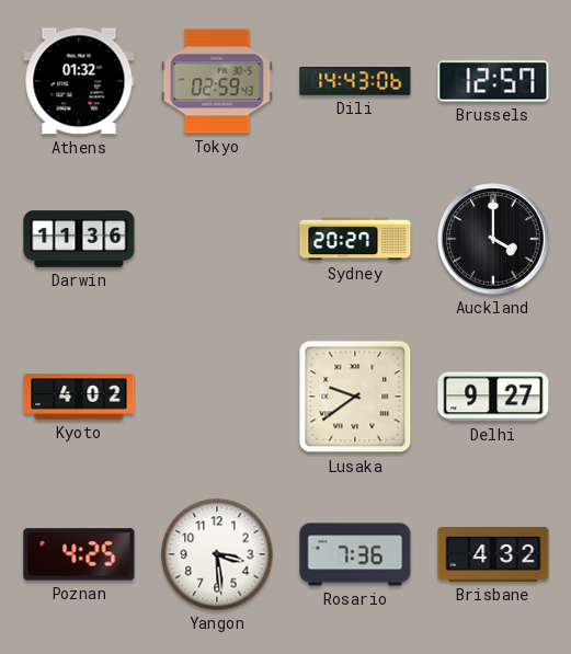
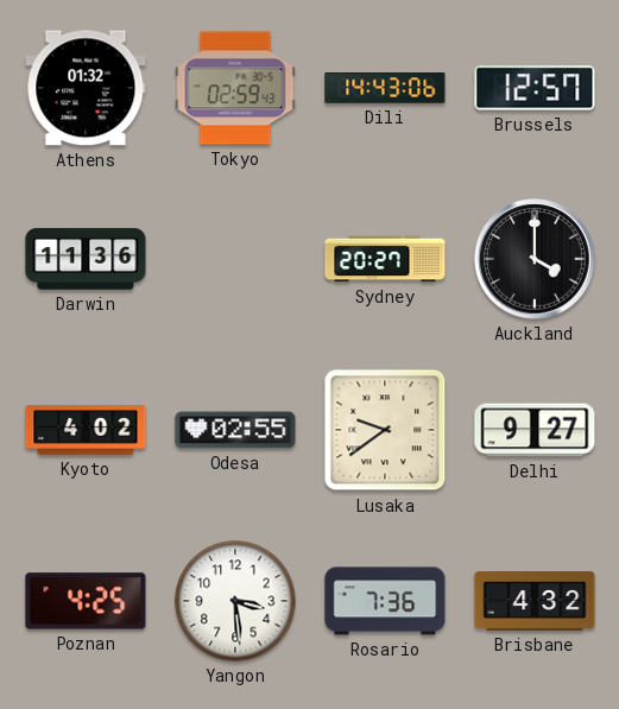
Odesa: none -> 02:55
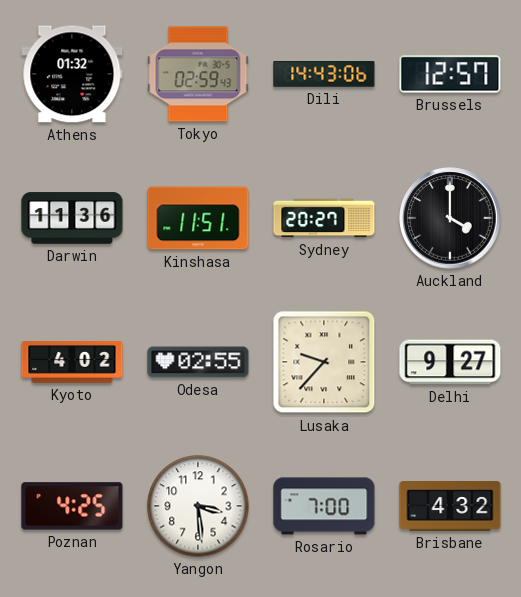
Kinshasa: none -> 11:51
Lusaka: 9:39 -> 9:37
Rosario: 7:36 -> 7:00
